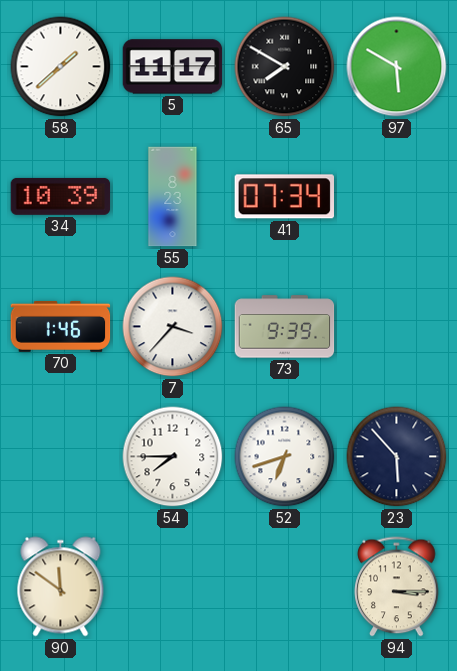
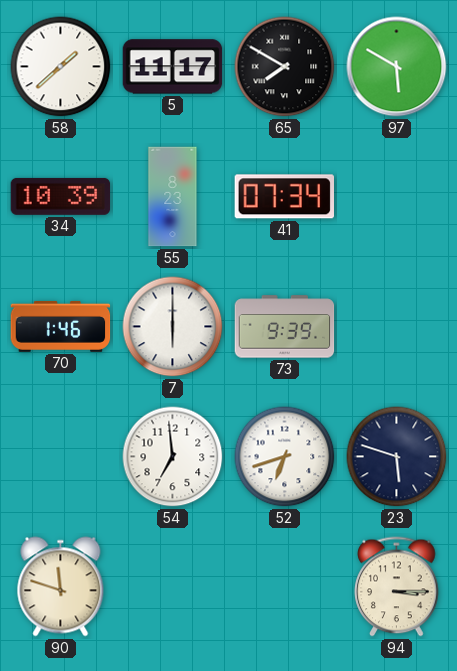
7: 3:37 -> 6:00
54: 7:45 -> 6:59
23: 5:53 -> 5:48
90: 11:51 -> 11:48
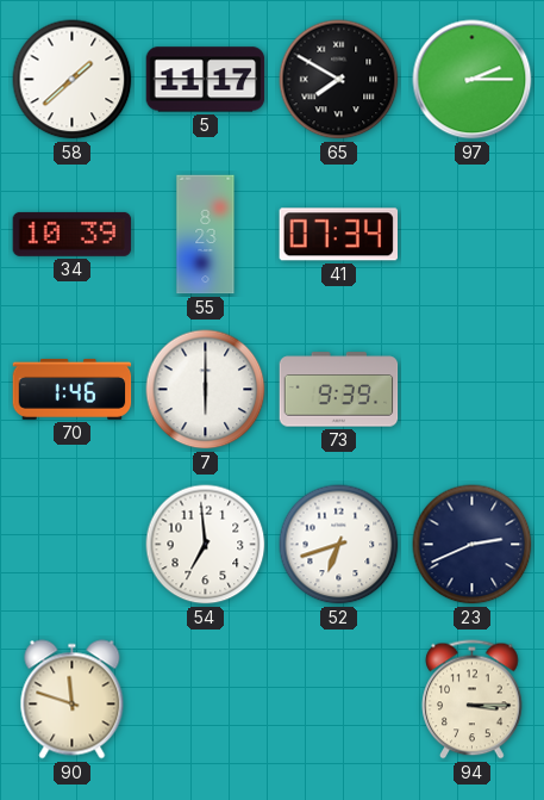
97: 5:50 -> 2:15
23: 5:48 -> 2:41
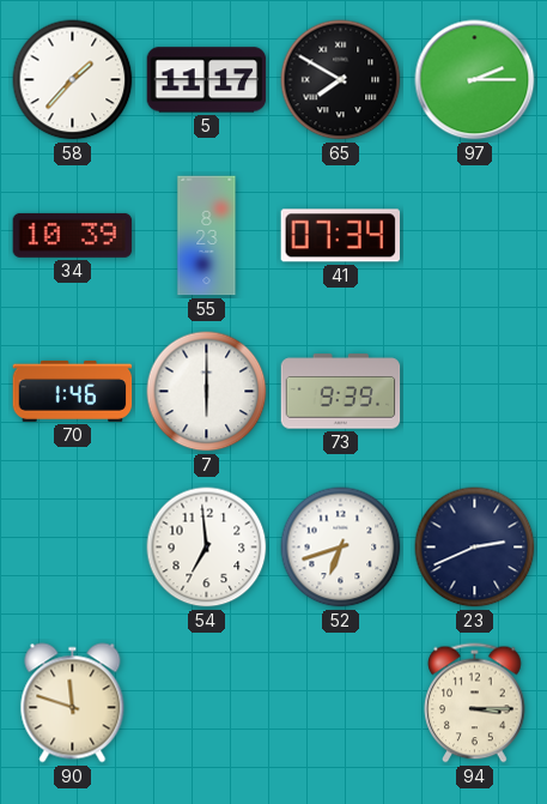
58: 1:38 -> 1:37
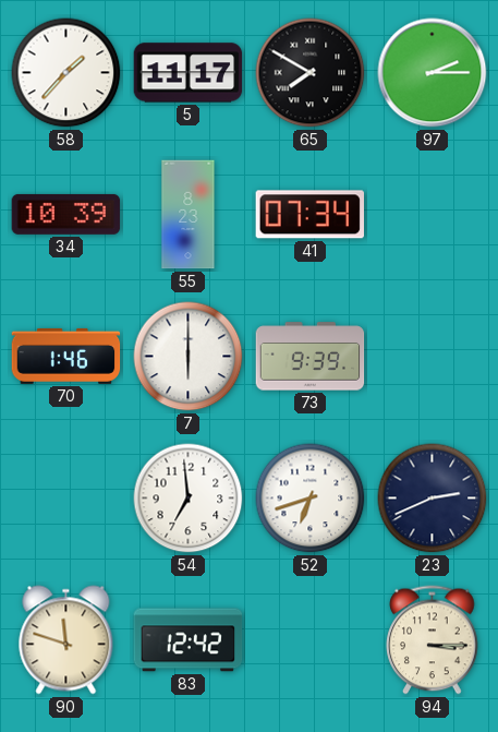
83: none -> 12:42
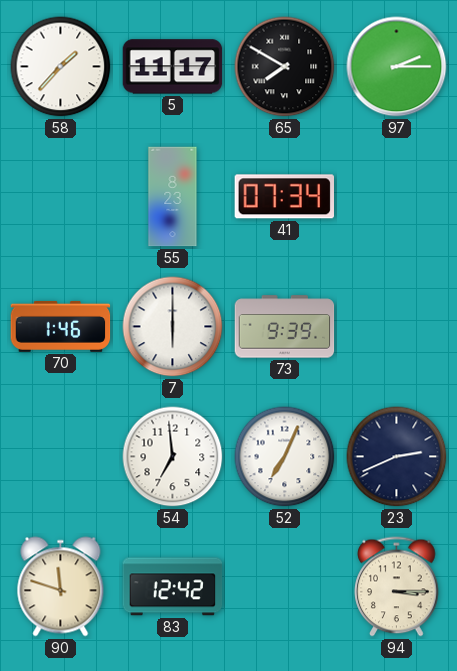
34: 10:39 -> none
52: 6:42 -> 7:04
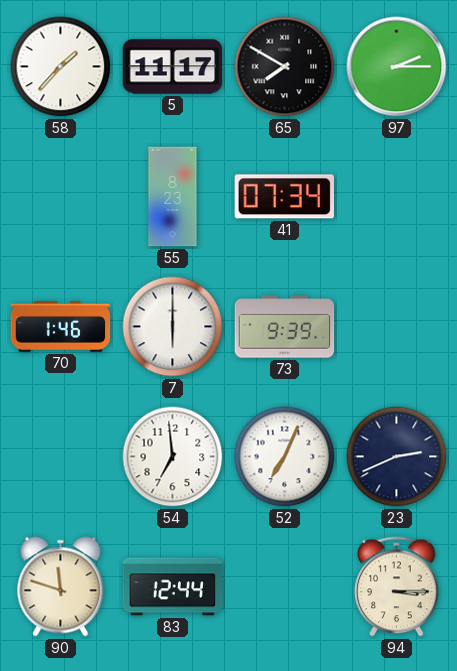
83: 12:42 -> 12:44
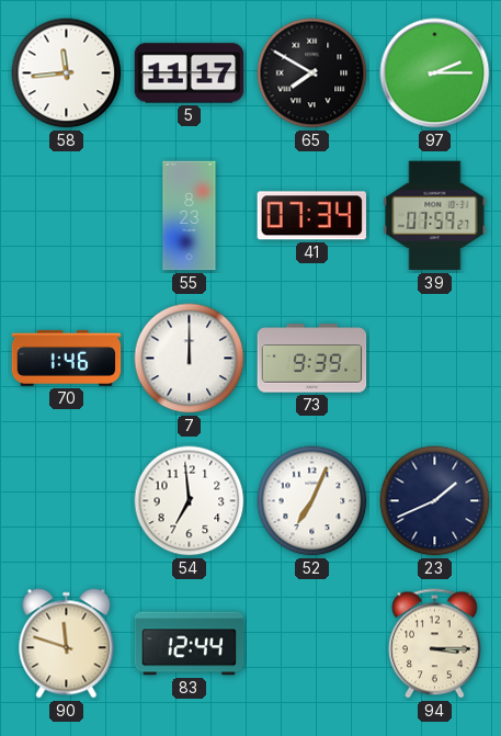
58: 1:37 -> 11:44
39: none -> 07:59
7: 6:00 -> 12:00
23: 2:41 -> 1:41
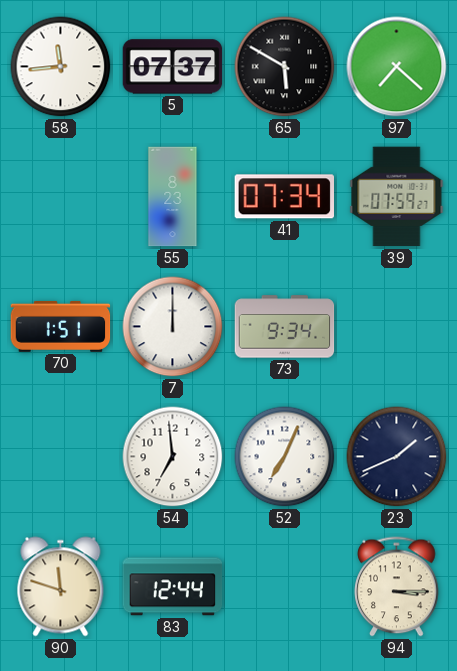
5: 11:17 -> 07:37
65: 7:50 -> 5:50
97: 2:15 -> 7:22
70: 1:46 -> 1:51
73: 9:39 -> 9:34
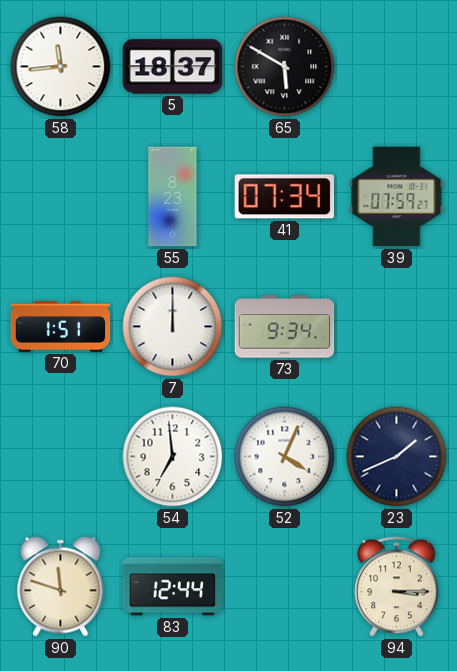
5: 07:37 -> 18:37
97: 7:22 -> none
52: 7:04 -> 4:04
